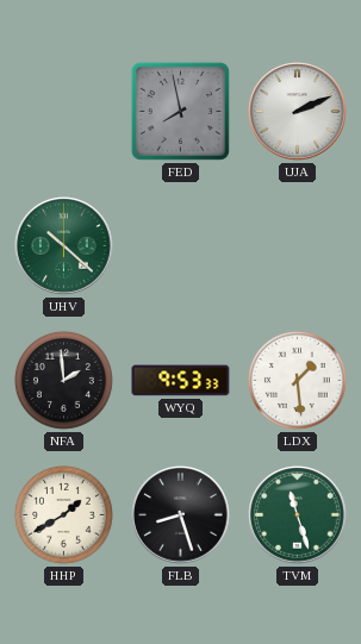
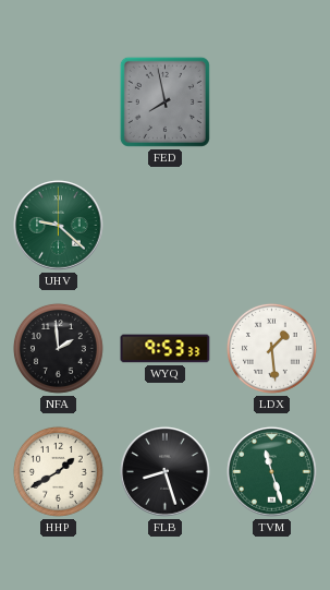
UJA: 2:11 -> none
UHV: 10:22 -> 9:22
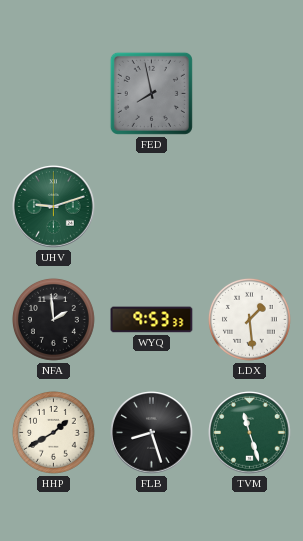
UHV: 9:22 -> 9:12
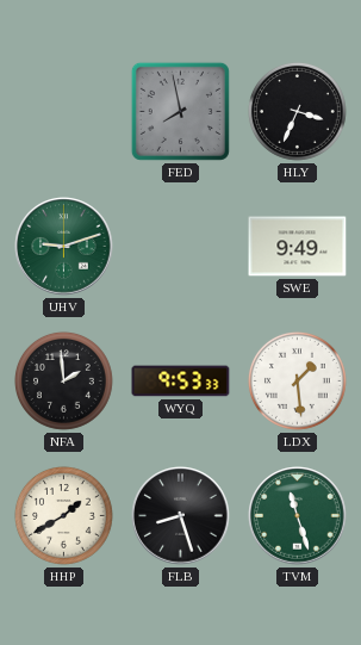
HLY: none -> 3:34
SWE: none -> 9:49
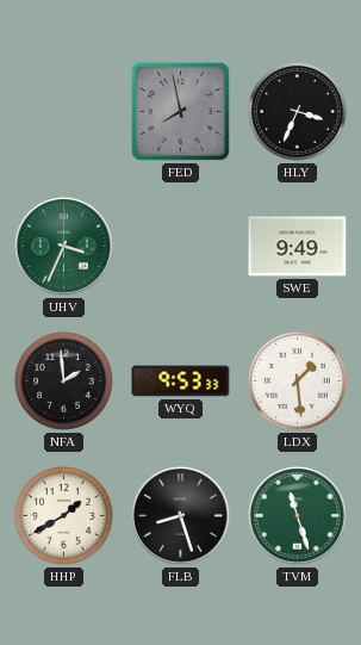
UHV: 9:12 -> 3:34
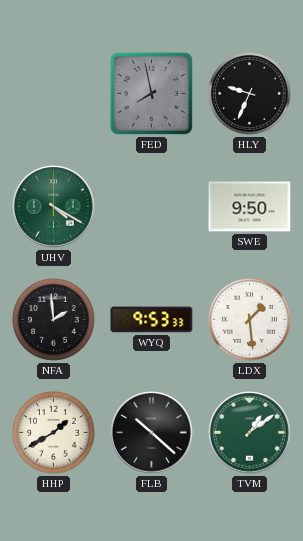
HLY: 3:34 -> 9:34
UHV: 3:34 -> 4:20
SWE: 9:49 -> 9:50
FLB: 8:27 -> 10:22
TVM: 11:27 -> 1:09
